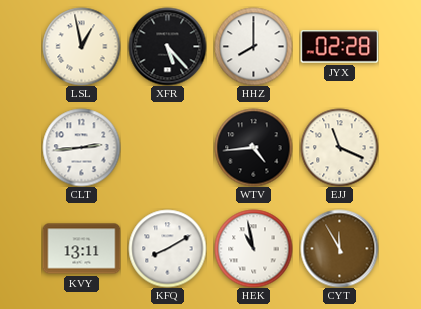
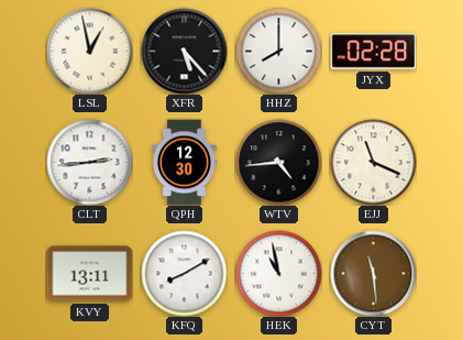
QPH: none -> 12:30
CYT: 11:55 -> 11:29
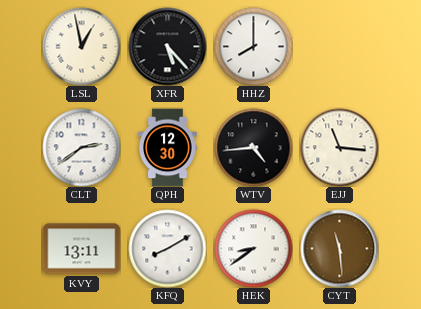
JYX: 02:28 -> none
CLT: 2:44 -> 2:39
EJJ: 11:19 -> 11:16
HEK: 10:58 -> 8:39
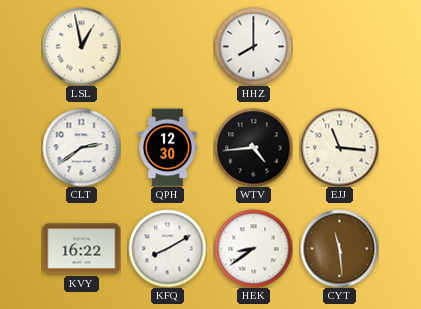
XFR: 5:23 -> none
KVY: 13:11 -> 16:22
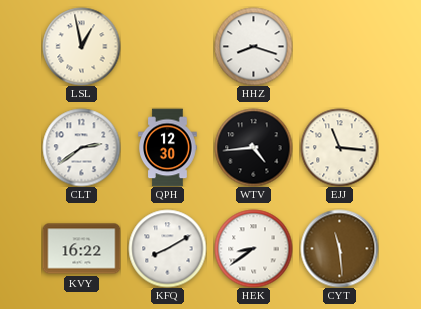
HHZ: 8:00 -> 8:18
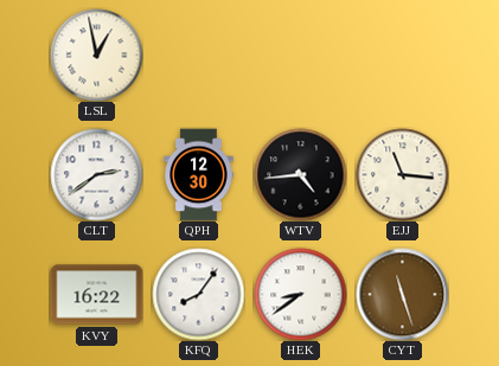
HHZ: 8:18 -> none
KFQ: 8:10 -> 8:06
CYT: 11:29 -> 11:27
